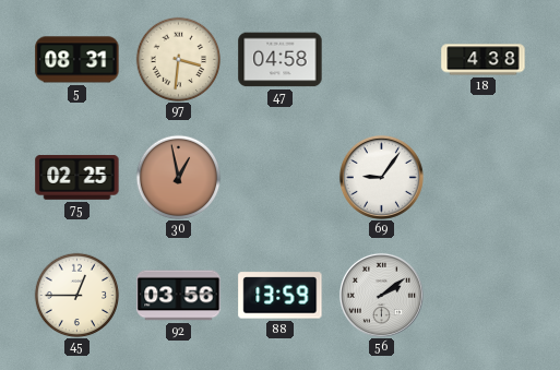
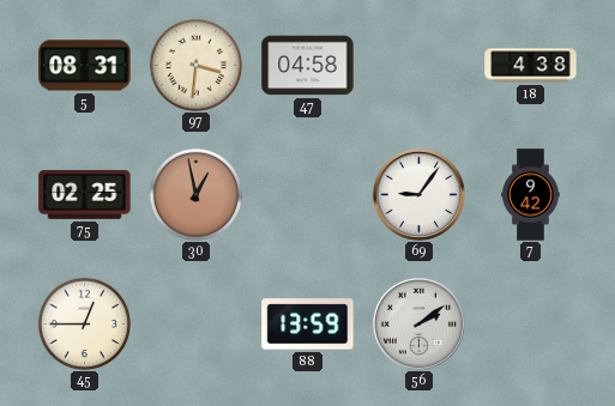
7: none -> 9:42
92: 03:56 -> none
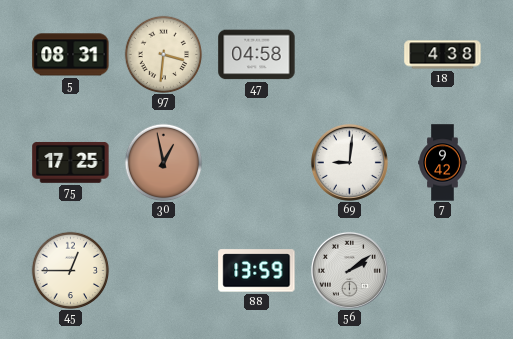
75: 02:25 -> 17:25
69: 9:06 -> 9:01
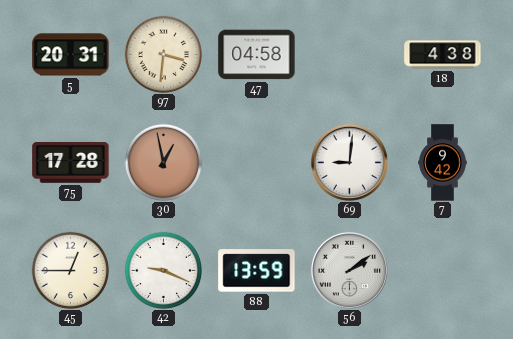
5: 08:31 -> 20:31
75: 17:25 -> 17:28
42: none -> 9:19
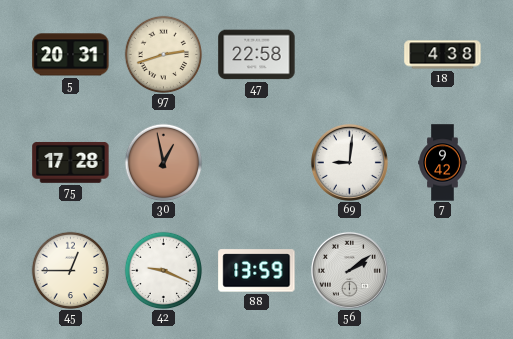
97: 3:31 -> 2:42
47: 04:58 -> 22:58
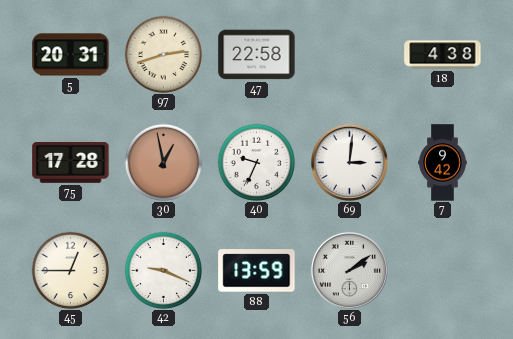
40: none -> 9:34
69: 9:01 -> 3:01
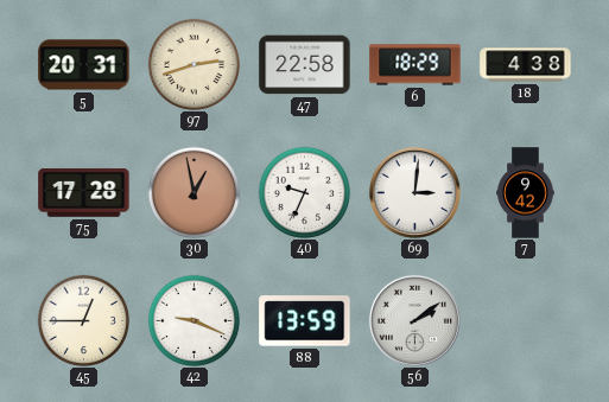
6: none -> 18:29
